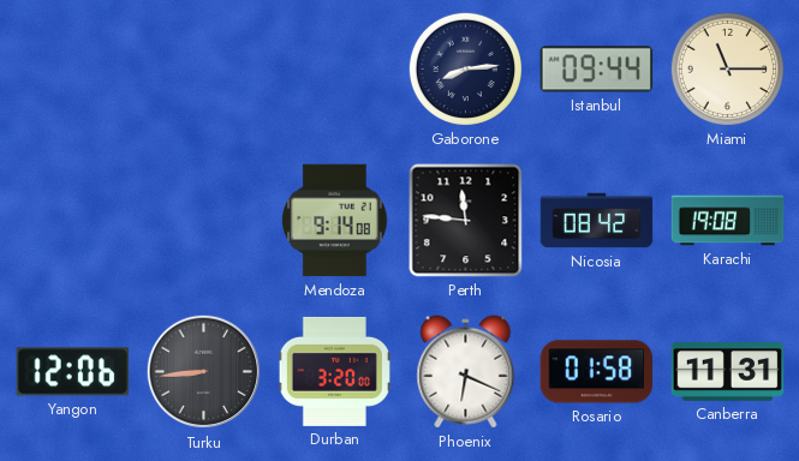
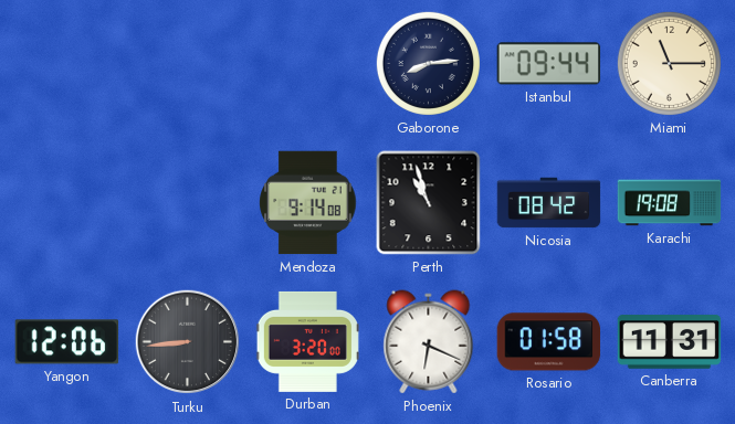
Perth: 11:46 -> 10:57
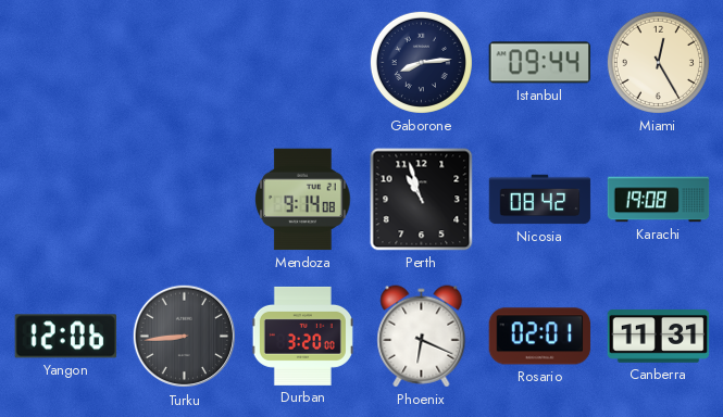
Miami: 11:15 -> 12:25
Rosario: 01:58 -> 02:01
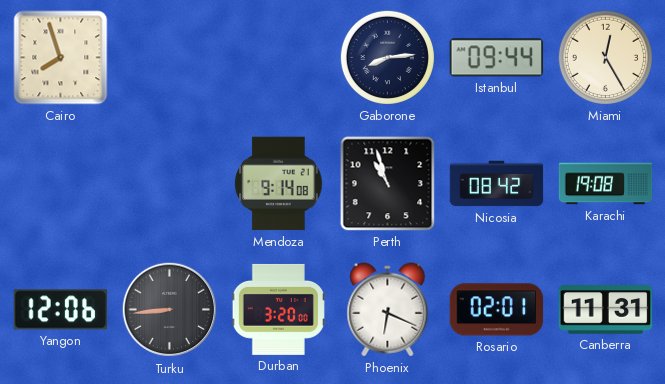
Cairo: none -> 7:57
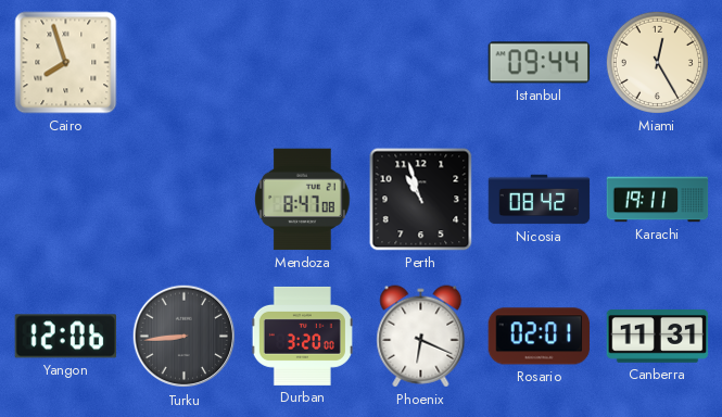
Gaborone: 8:14 -> none
Mendoza: 9:14 -> 8:47
Karachi: 19:08 -> 19:11
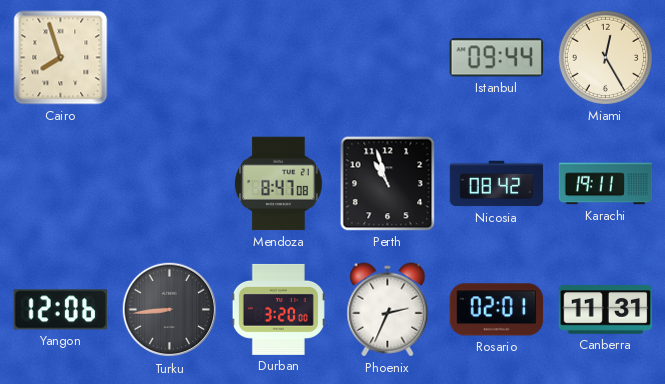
Phoenix: 6:19 -> 2:34
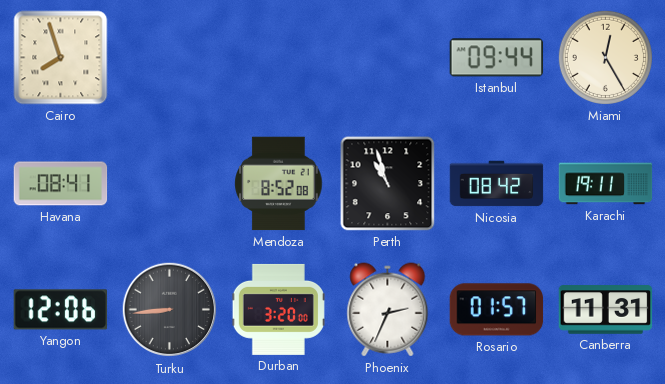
Havana: none -> 08:41
Mendoza: 8:47 -> 8:52
Rosario: 02:01 -> 01:57
